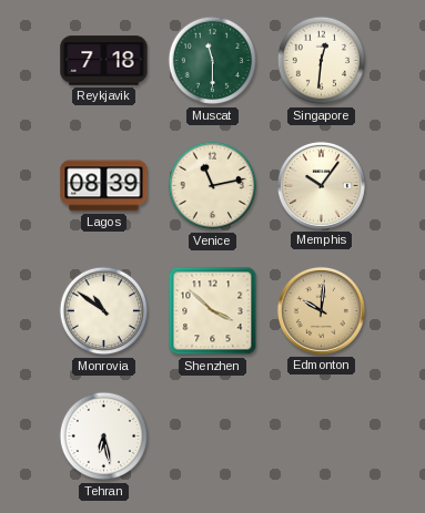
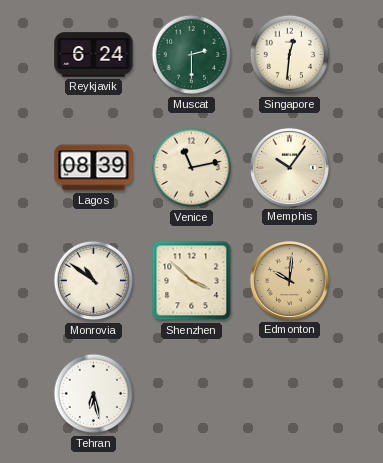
Reykjavik: 7:18 -> 6:24
Muscat: 11:30 -> 2:30
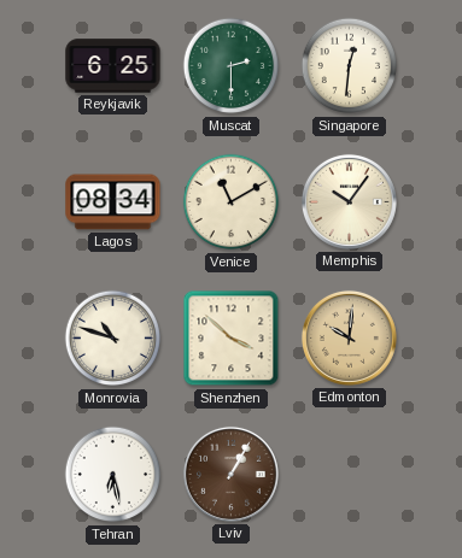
Reykjavik: 6:24 -> 6:25
Lagos: 08:39 -> 08:34
Venice: 11:13 -> 11:10
Monrovia: 10:51 -> 10:48
Lviv: none -> 1:05
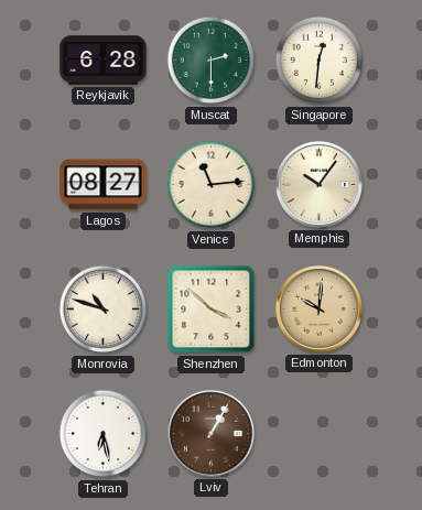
Reykjavik: 6:25 -> 6:28
Lagos: 08:34 -> 08:27
Venice: 11:10 -> 11:14
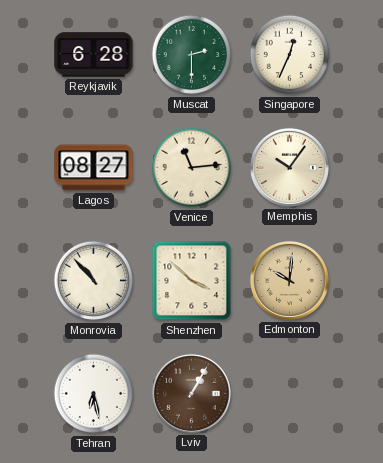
Singapore: 12:31 -> 12:34
Monrovia: 10:48 -> 10:53
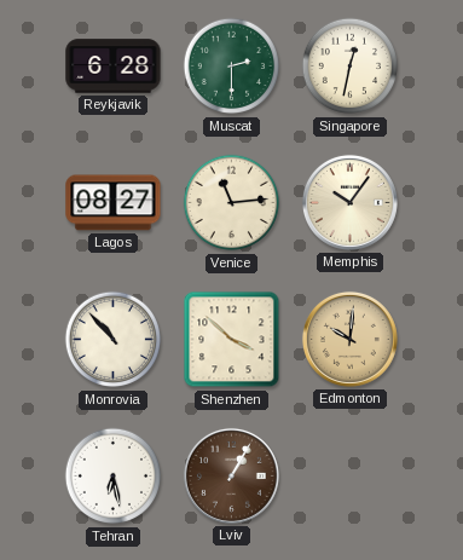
Singapore: 12:34 -> 12:32
